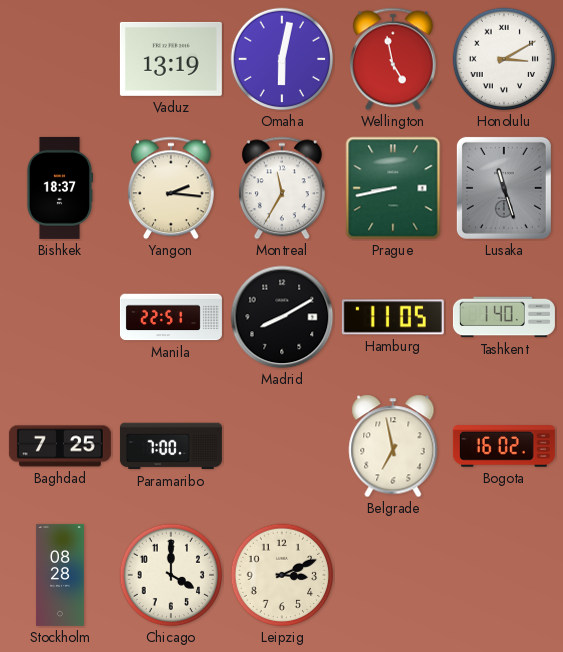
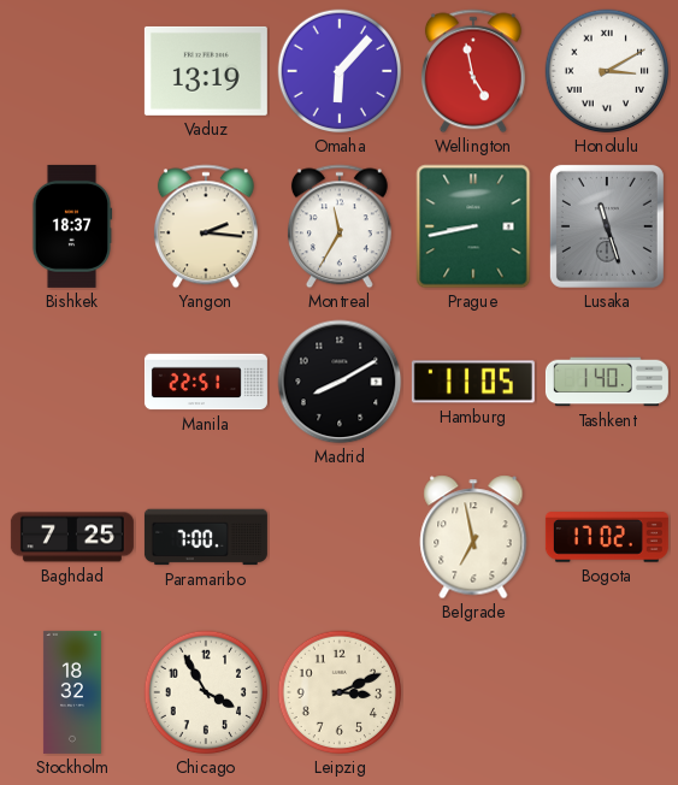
Omaha: 6:02 -> 6:07
Bogota: 16:02 -> 17:02
Stockholm: 08:28 -> 18:32
Chicago: 4:00 -> 3:55
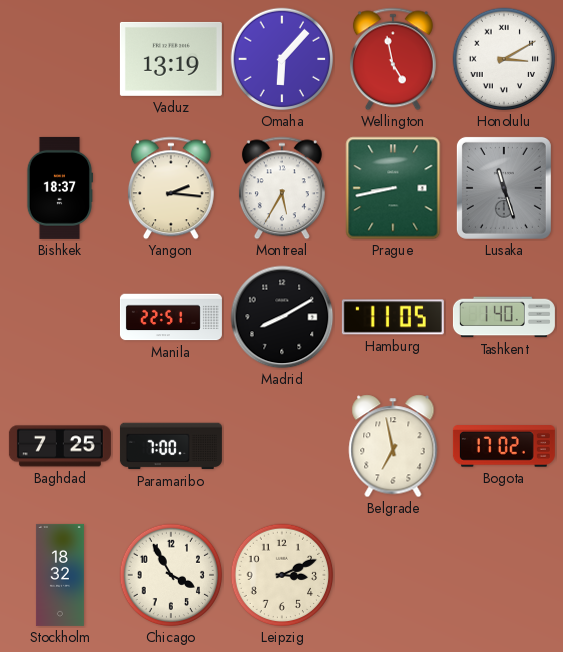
Montreal: 11:35 -> 5:35
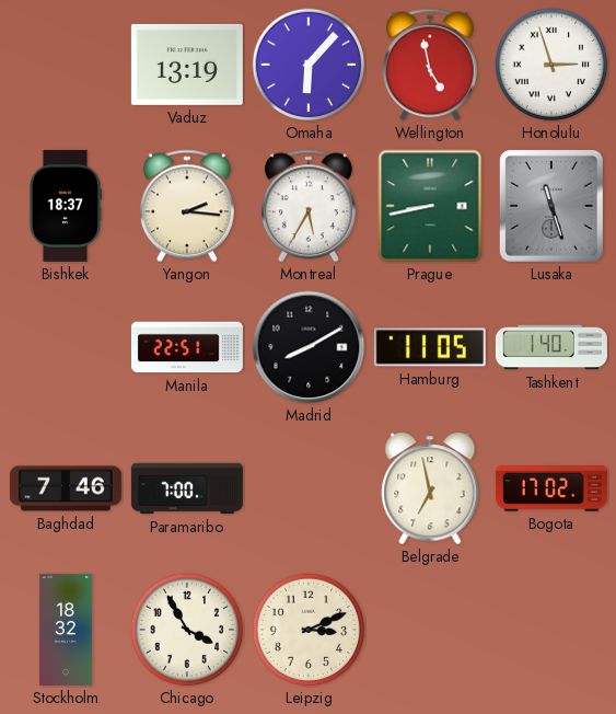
Honolulu: 3:10 -> 2:57
Baghdad: 7:25 -> 7:46
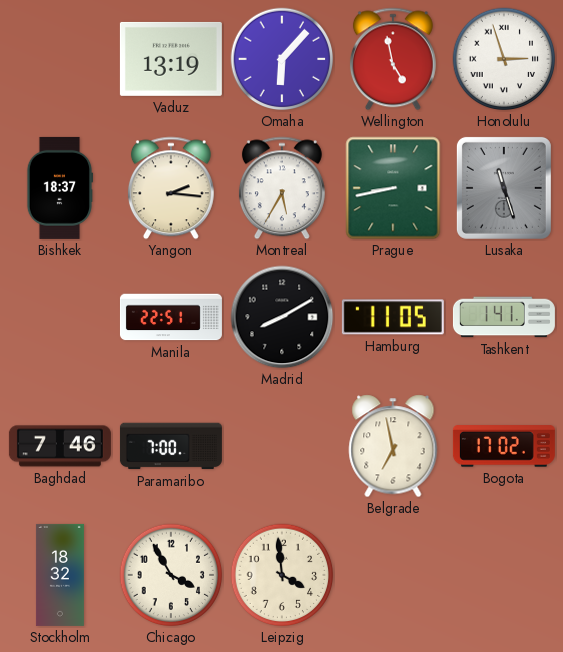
Tashkent: 1:40 -> 1:41
Leipzig: 3:11 -> 3:59
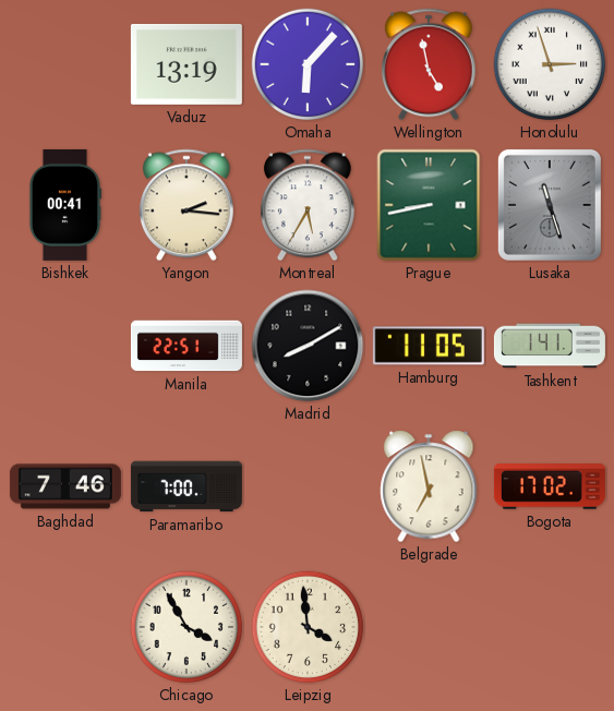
Bishkek: 18:37 -> 00:41
Stockholm: 18:32 -> none
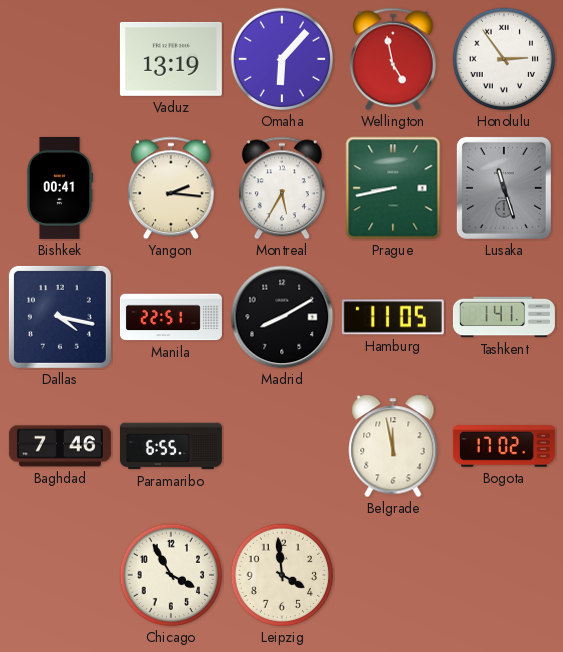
Honolulu: 2:57 -> 2:54
Dallas: none -> 4:17
Paramaribo: 7:00 -> 6:55
Belgrade: 6:58 -> 11:58
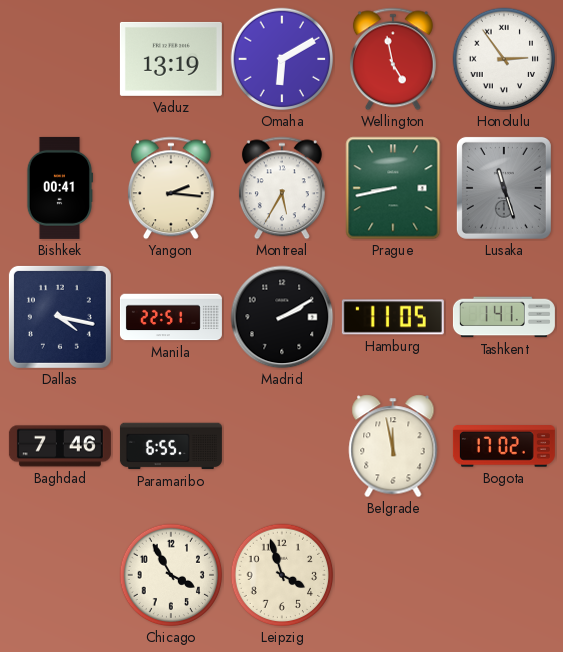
Omaha: 6:07 -> 6:10
Madrid: 8:10 -> 2:10
Leipzig: 3:59 -> 3:57
